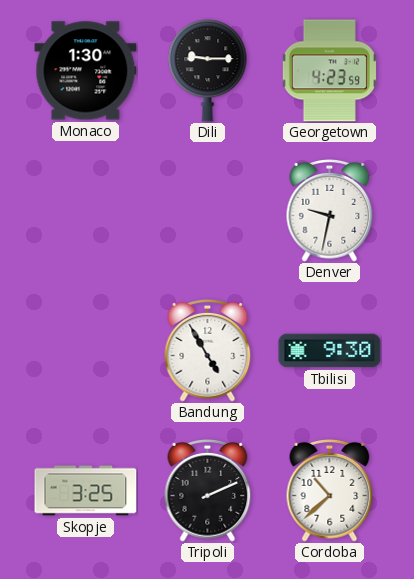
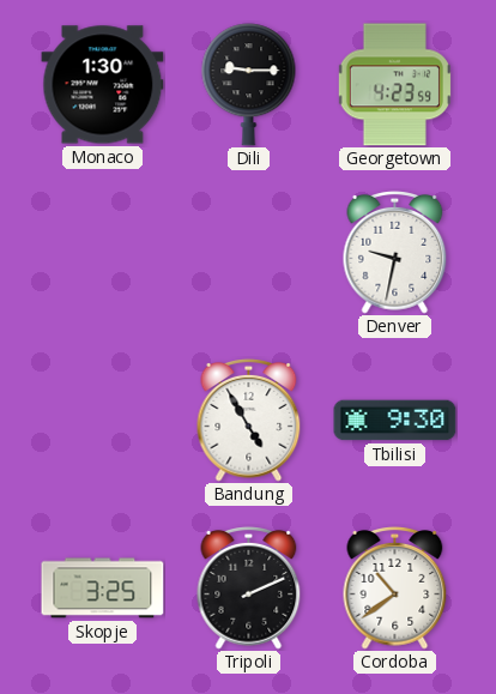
Cordoba: 10:38 -> 10:39
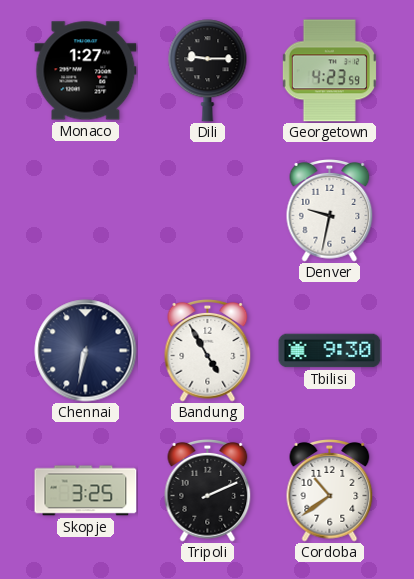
Monaco: 1:30 -> 1:27
Chennai: none -> 6:32
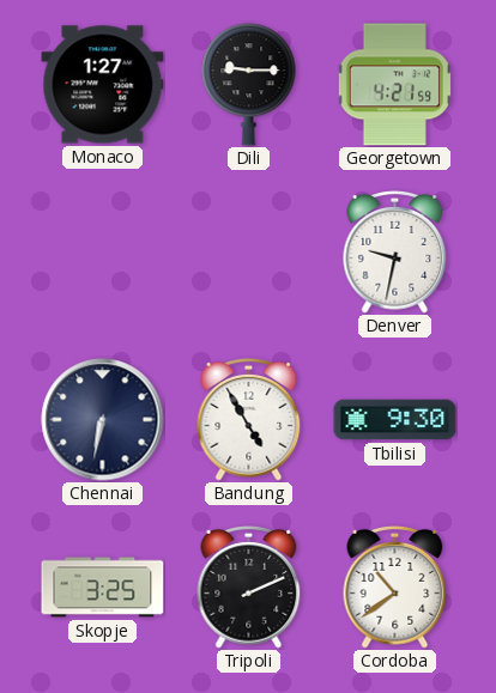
Georgetown: 4:23 -> 4:21
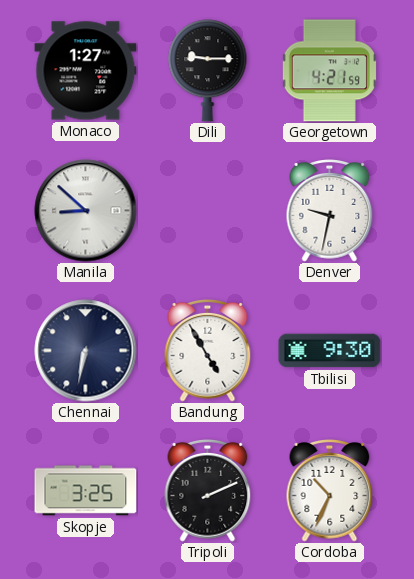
Manila: none -> 8:52
Cordoba: 10:39 -> 10:34
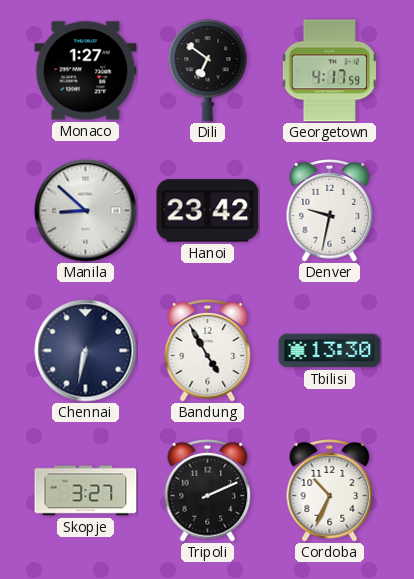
Dili: 9:15 -> 6:51
Georgetown: 4:21 -> 4:17
Hanoi: none -> 23:42
Tbilisi: 9:30 -> 13:30
Skopje: 3:25 -> 3:27
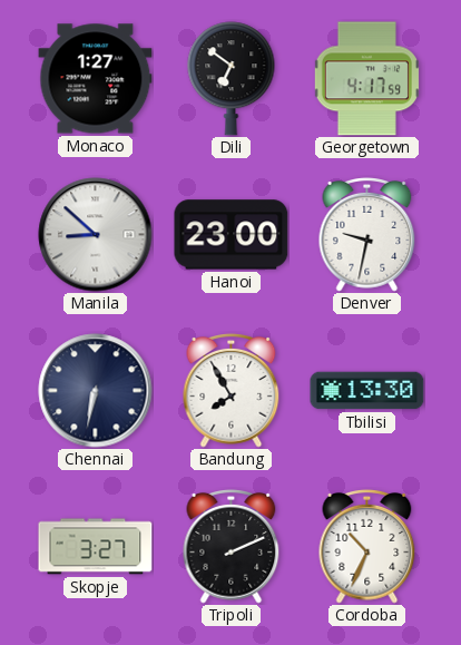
Hanoi: 23:42 -> 23:00
Bandung: 4:55 -> 7:55
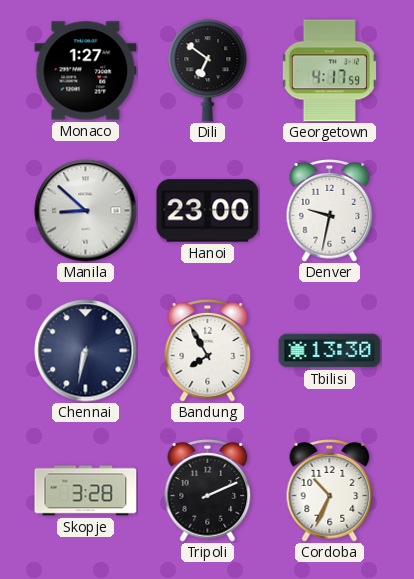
Skopje: 3:27 -> 3:28
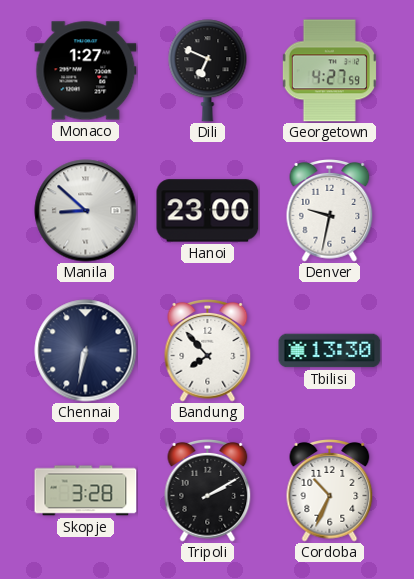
Dili: 6:51 -> 6:49
Georgetown: 4:17 -> 4:27
Bandung: 7:55 -> 7:53
Tripoli: 2:11 -> 2:10
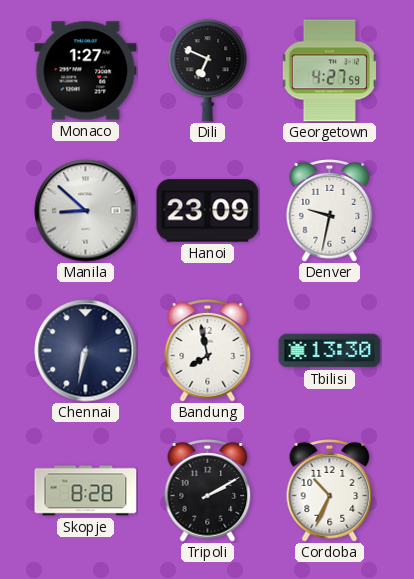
Hanoi: 23:00 -> 23:09
Bandung: 7:53 -> 7:58
Skopje: 3:28 -> 8:28
